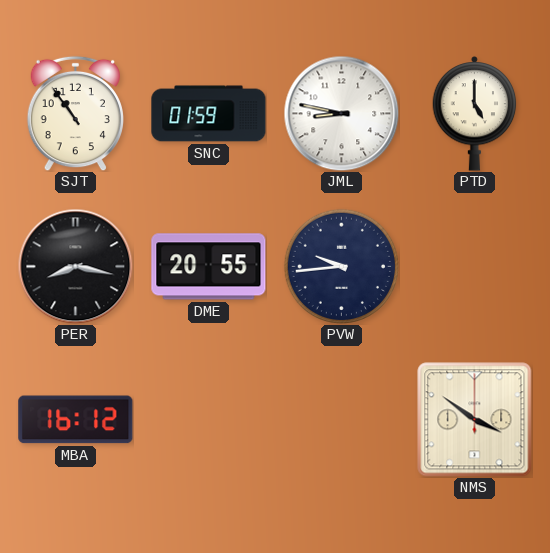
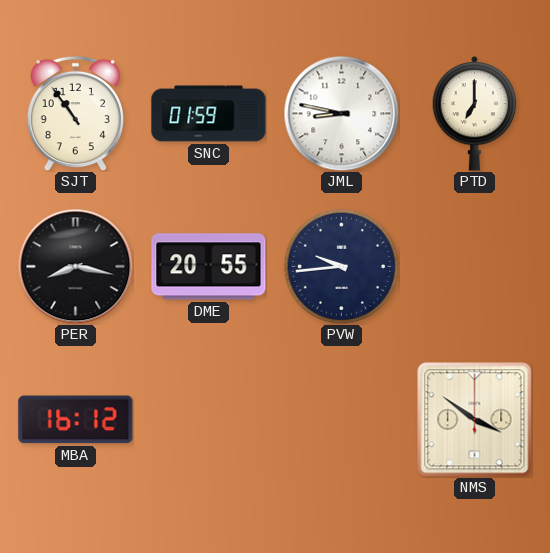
PTD: 5:00 -> 7:00
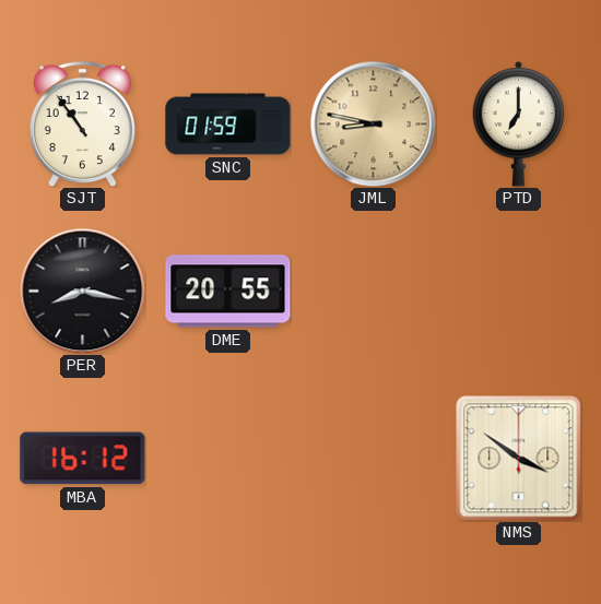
JML dial: white -> champagne
PVW: 9:44 -> none
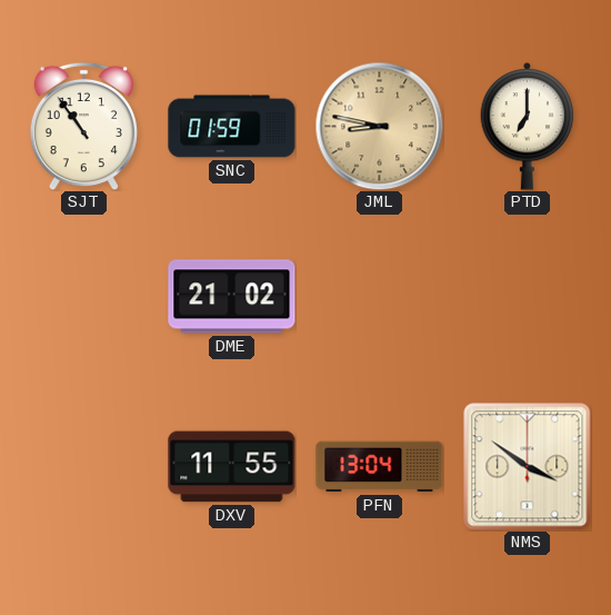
PER: 8:17 -> none
DME: 20:55 -> 21:02
MBA: 16:12 -> none
DXV: none -> 11:55
PFN: none -> 13:04
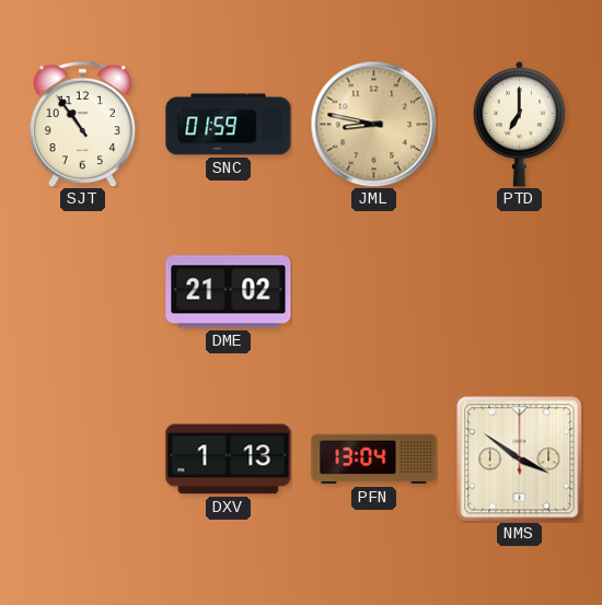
DXV: 11:55 -> 1:13
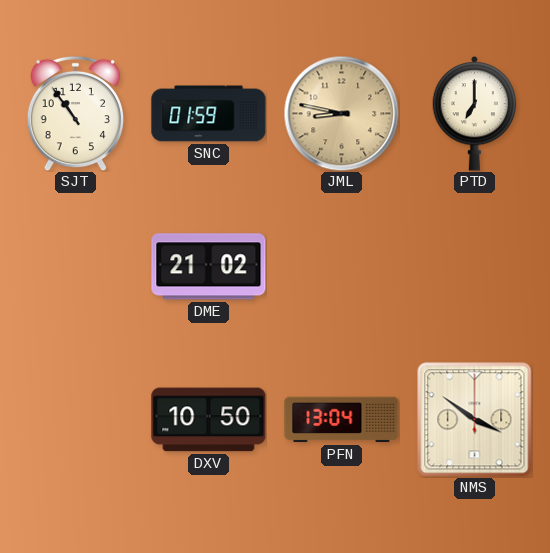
DXV: 1:13 -> 10:50
